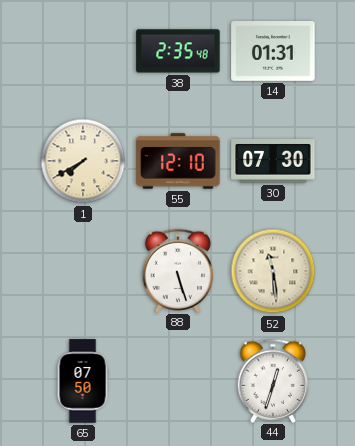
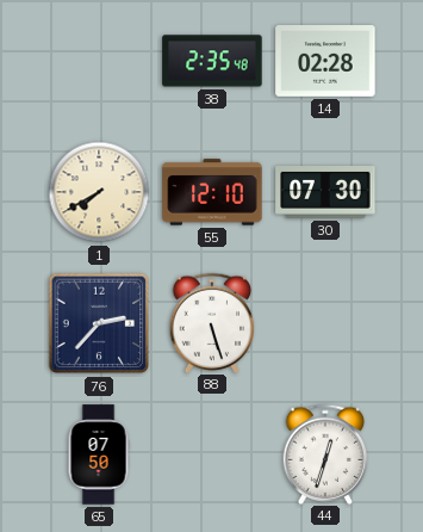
14: 01:31 -> 02:28
76: none -> 2:37
52: 11:29 -> none
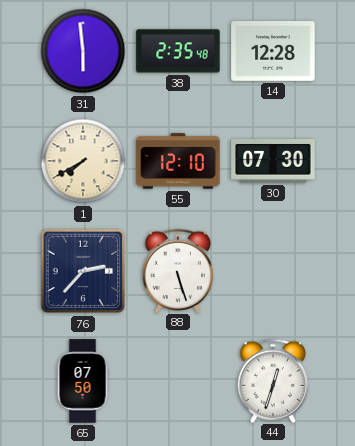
31: none -> 5:59
14: 02:28 -> 12:28
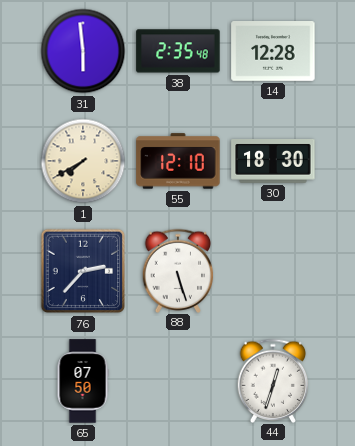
30: 07:30 -> 18:30
